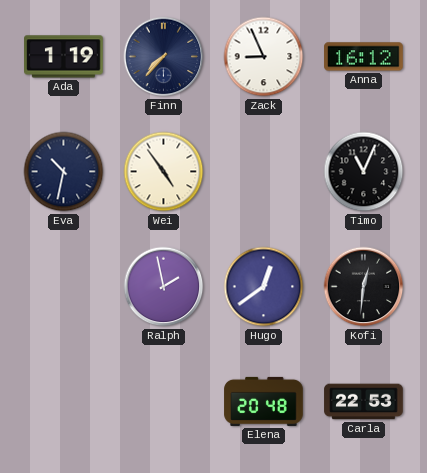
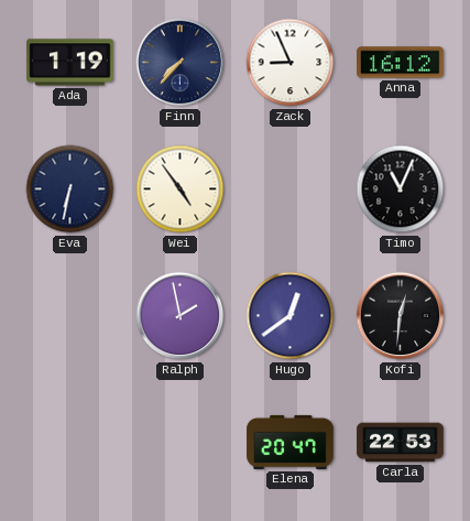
Eva: 10:32 -> 6:32
Elena: 20:48 -> 20:47
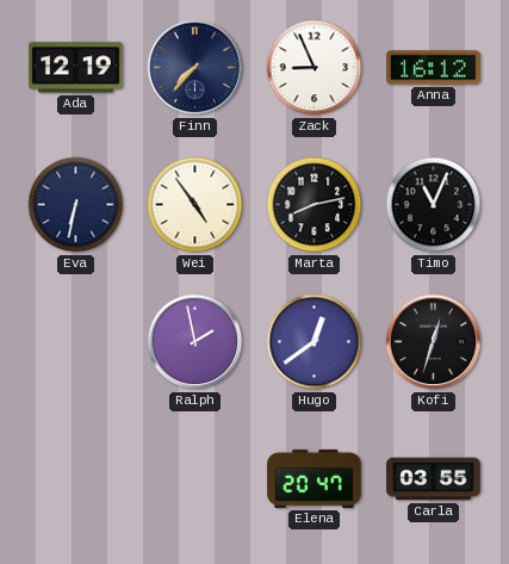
Ada: 1:19 -> 12:19
Marta: none -> 8:13
Kofi: 12:31 -> 12:33
Carla: 22:53 -> 03:55
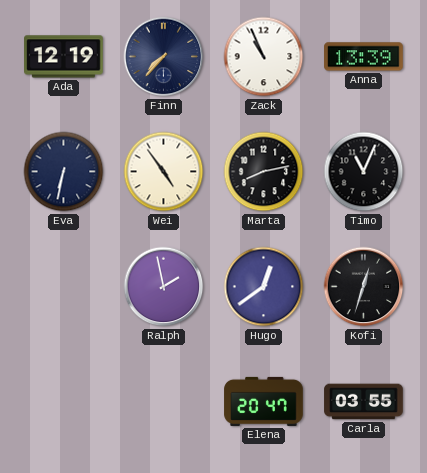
Zack: 8:56 -> 10:56
Anna: 16:12 -> 13:39
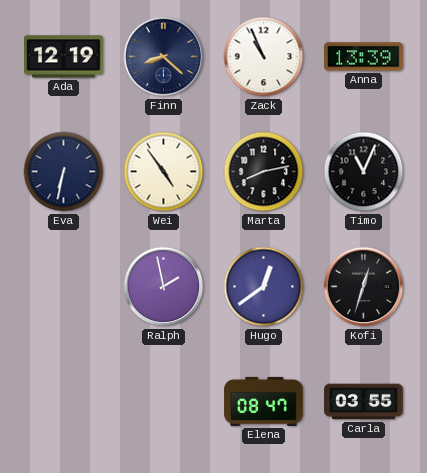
Finn: 7:37 -> 8:22
Elena: 20:47 -> 08:47
